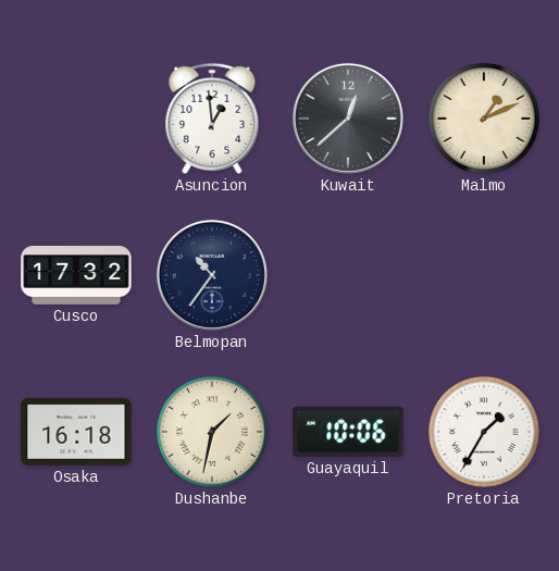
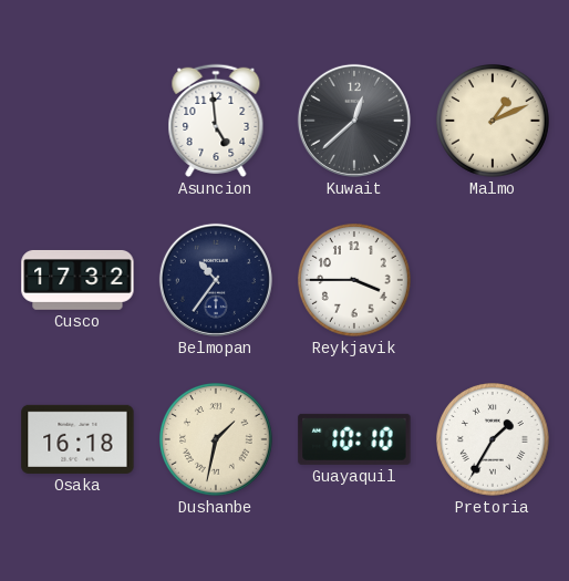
Asuncion: 12:59 -> 4:59
Reykjavik: none -> 3:45
Guayaquil: 10:06 -> 10:10
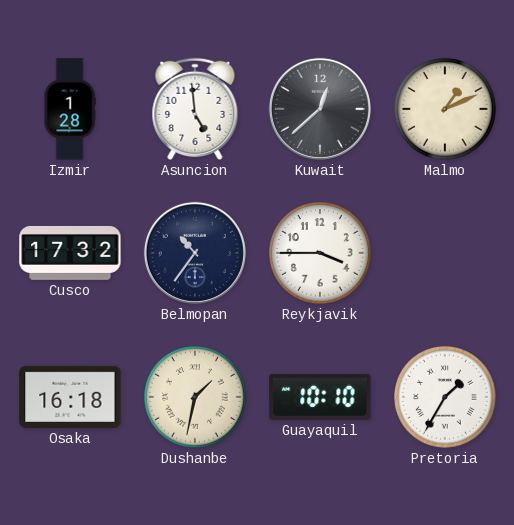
Izmir: none -> 1:28
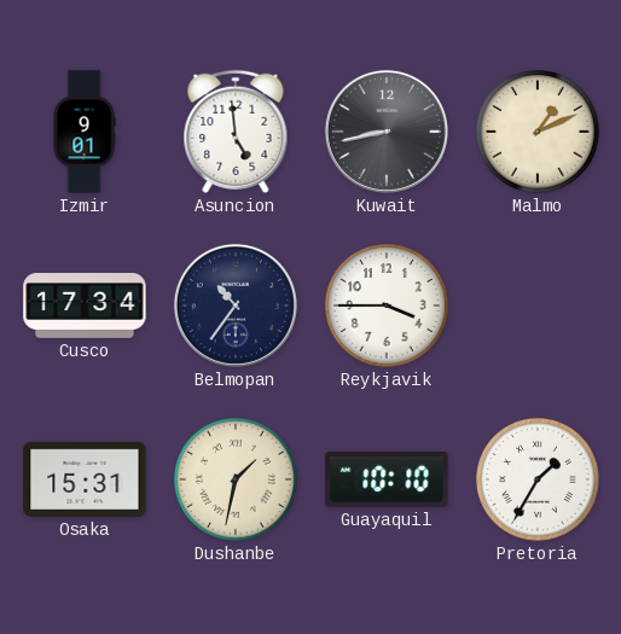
Izmir: 1:28 -> 9:01
Kuwait: 12:38 -> 8:43
Cusco: 17:32 -> 17:34
Osaka: 16:18 -> 15:31
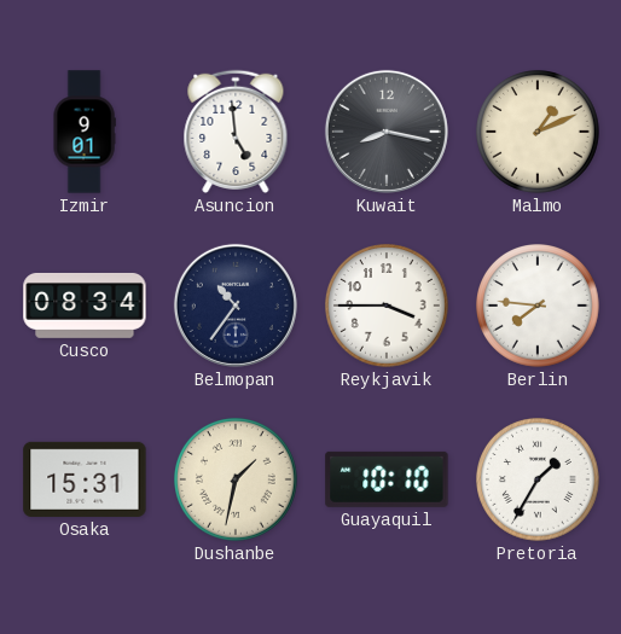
Kuwait: 8:43 -> 8:17
Cusco: 17:34 -> 08:34
Berlin: none -> 7:46
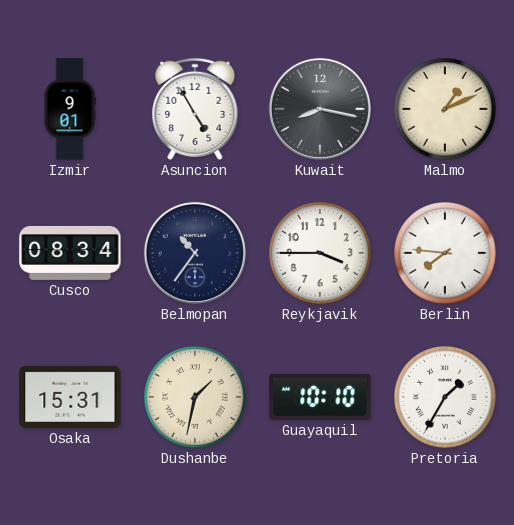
Asuncion: 4:59 -> 4:55
